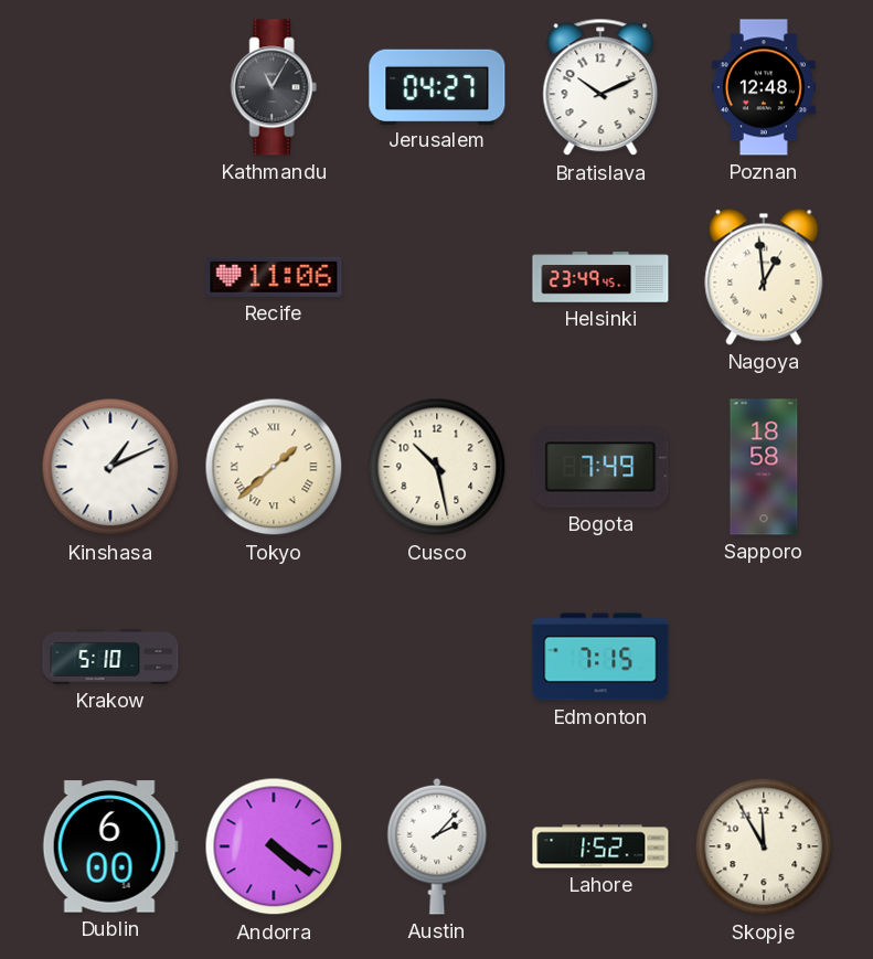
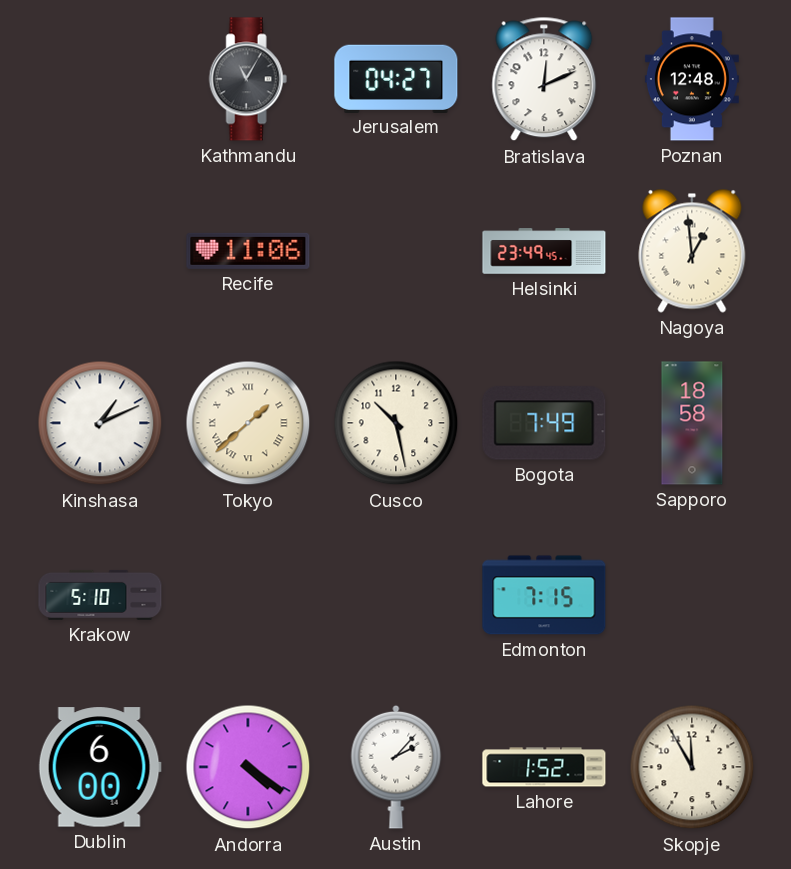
Bratislava: 10:11 -> 12:11
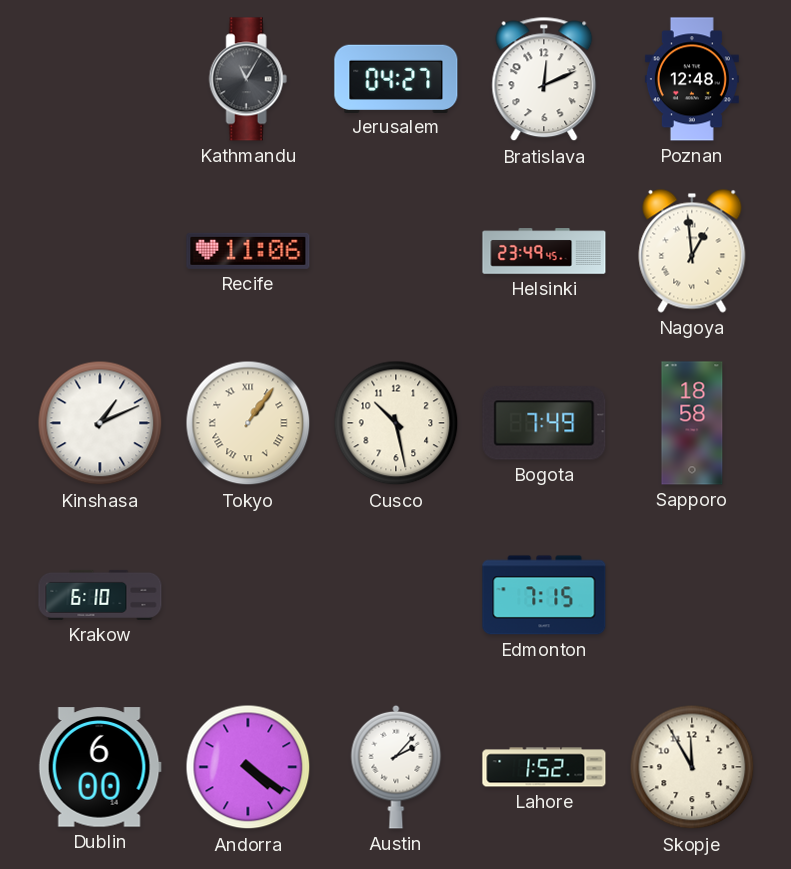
Tokyo: 1:38 -> 1:06
Krakow: 5:10 -> 6:10
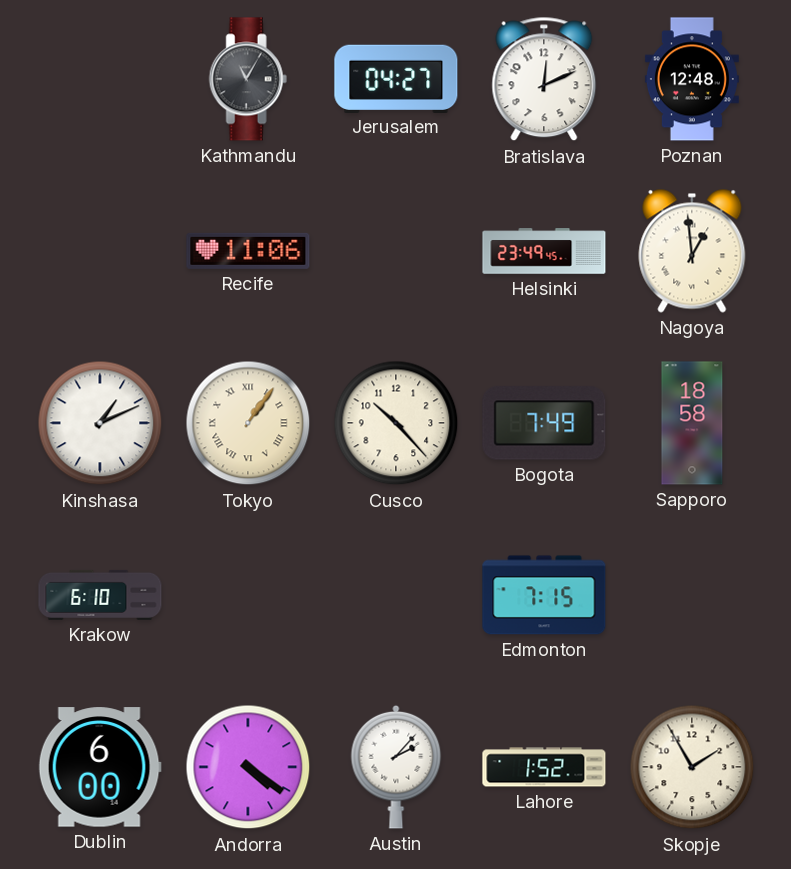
Cusco: 10:28 -> 10:23
Skopje: 11:55 -> 1:55
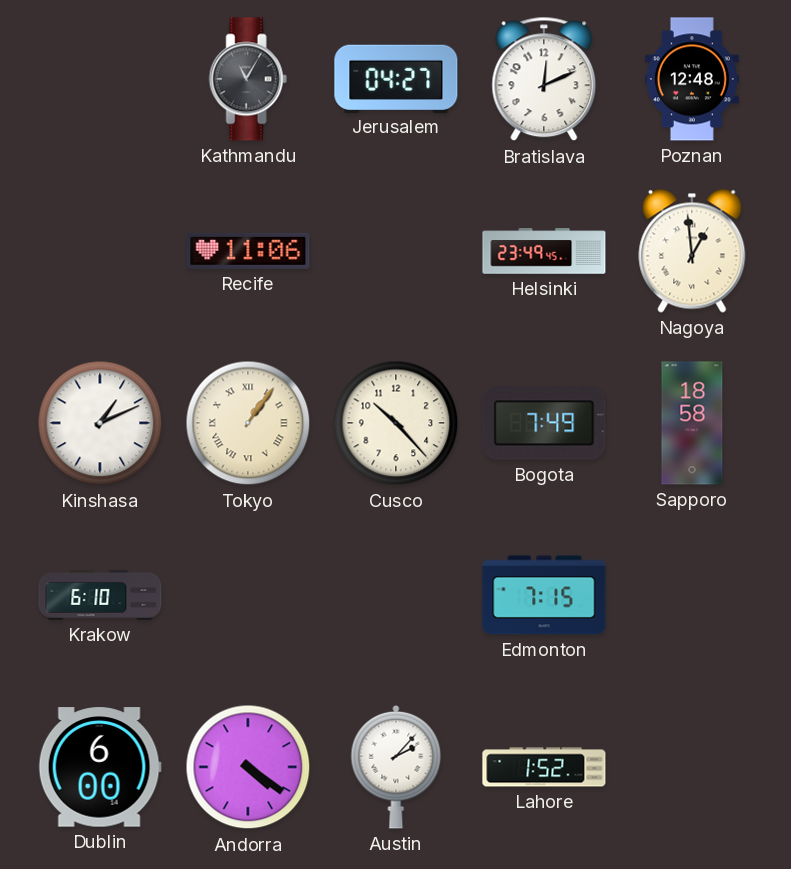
Skopje: 1:55 -> none
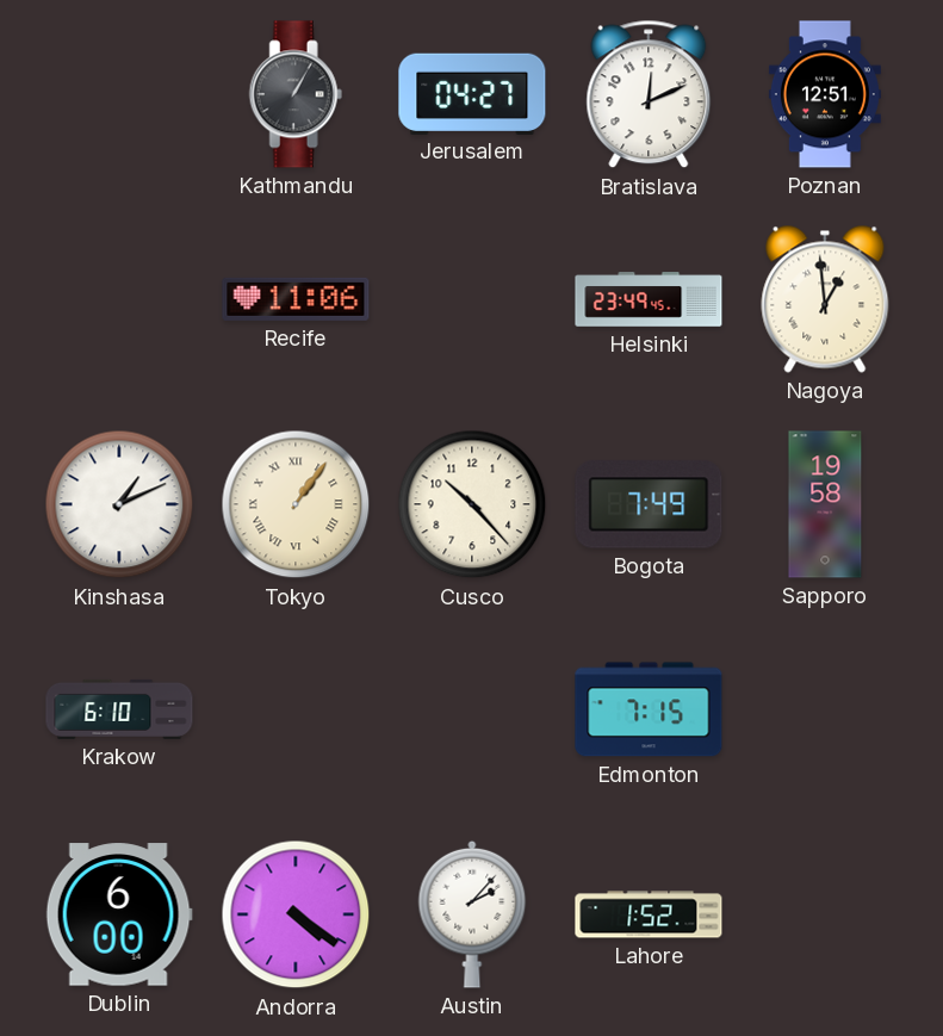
Kathmandu: 11:05 -> 1:05
Poznan: 12:48 -> 12:51
Sapporo: 18:58 -> 19:58
